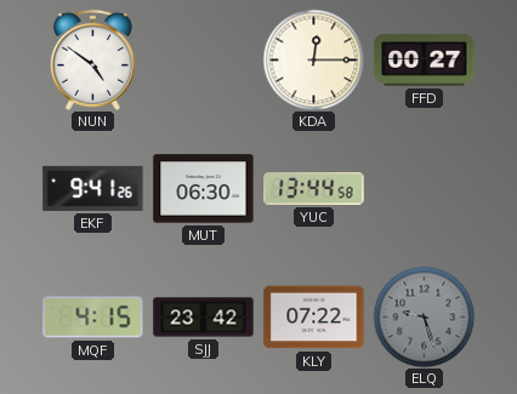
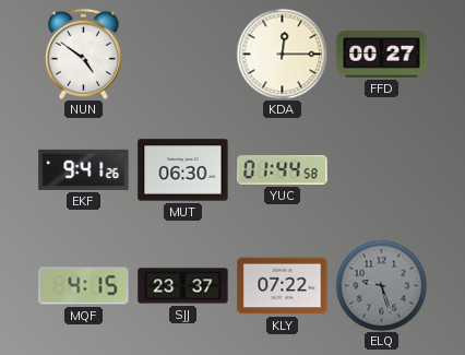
YUC: 13:44 -> 01:44
SJJ: 23:42 -> 23:37
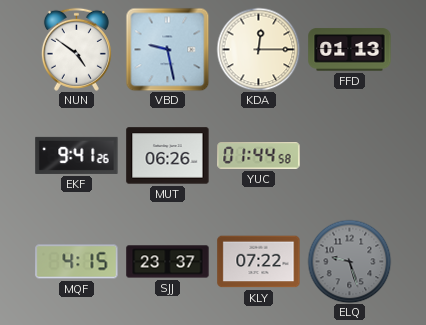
VBD: none -> 9:28
FFD: 00:27 -> 01:13
MUT: 06:30 -> 06:26
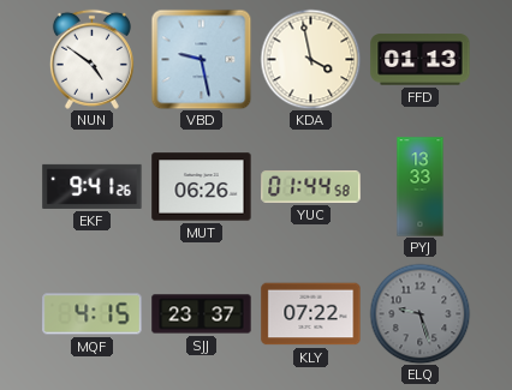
KDA: 12:15 -> 3:58
PYJ: none -> 13:33
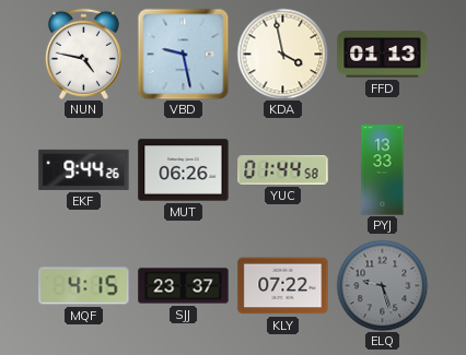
NUN: 4:51 -> 4:47
EKF: 9:41 -> 9:44
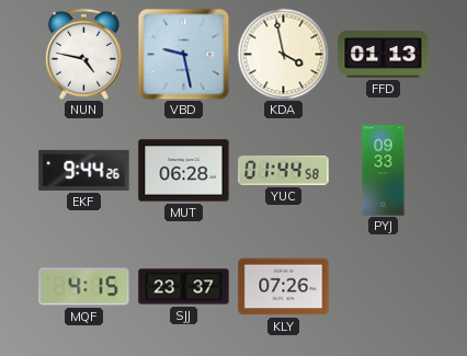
MUT: 06:26 -> 06:28
PYJ: 13:33 -> 09:33
KLY: 07:22 -> 07:26
ELQ: 9:27 -> none
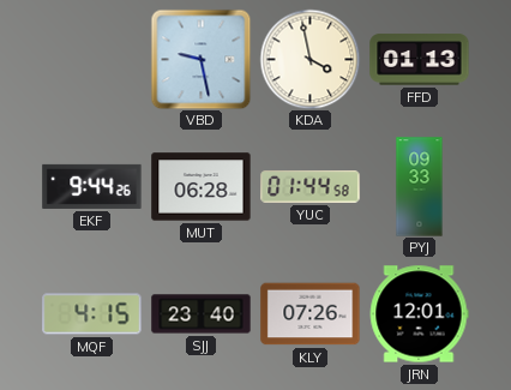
NUN: 4:47 -> none
SJJ: 23:37 -> 23:40
JRN: none -> 12:01
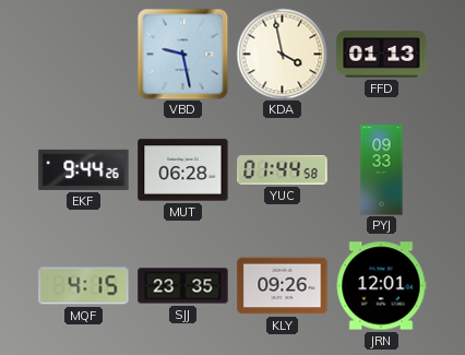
SJJ: 23:40 -> 23:35
KLY: 07:26 -> 09:26
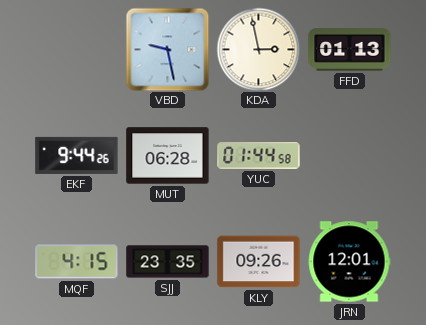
KDA: 3:58 -> 2:58
PYJ: 09:33 -> none
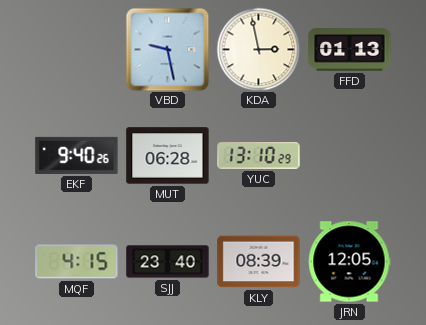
EKF: 9:44 -> 9:40
YUC: 01:44 -> 13:10
SJJ: 23:35 -> 23:40
KLY: 09:26 -> 08:39
JRN: 12:01 -> 12:05
